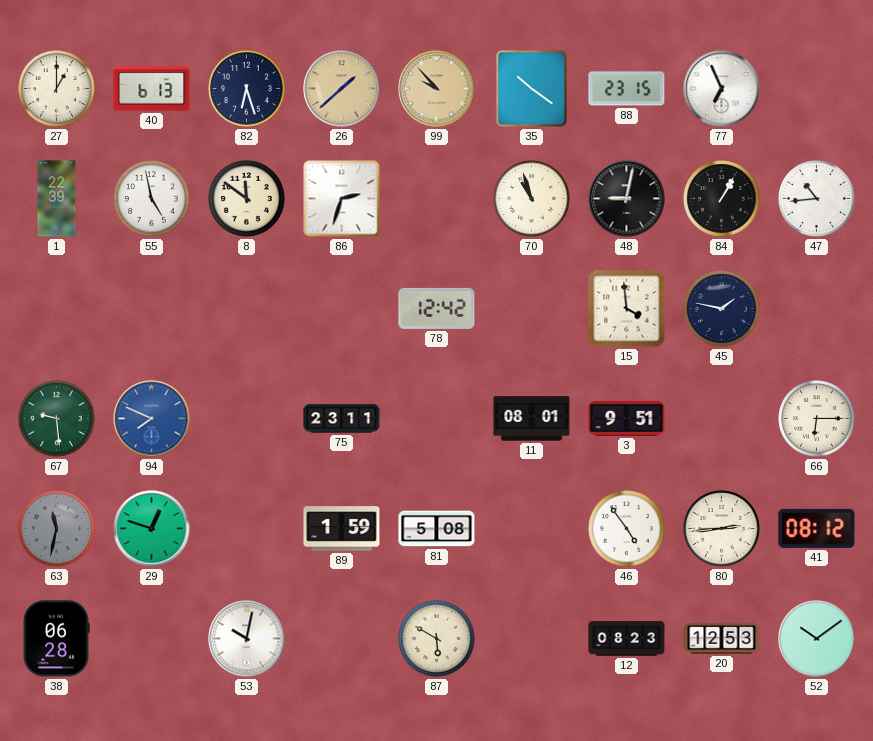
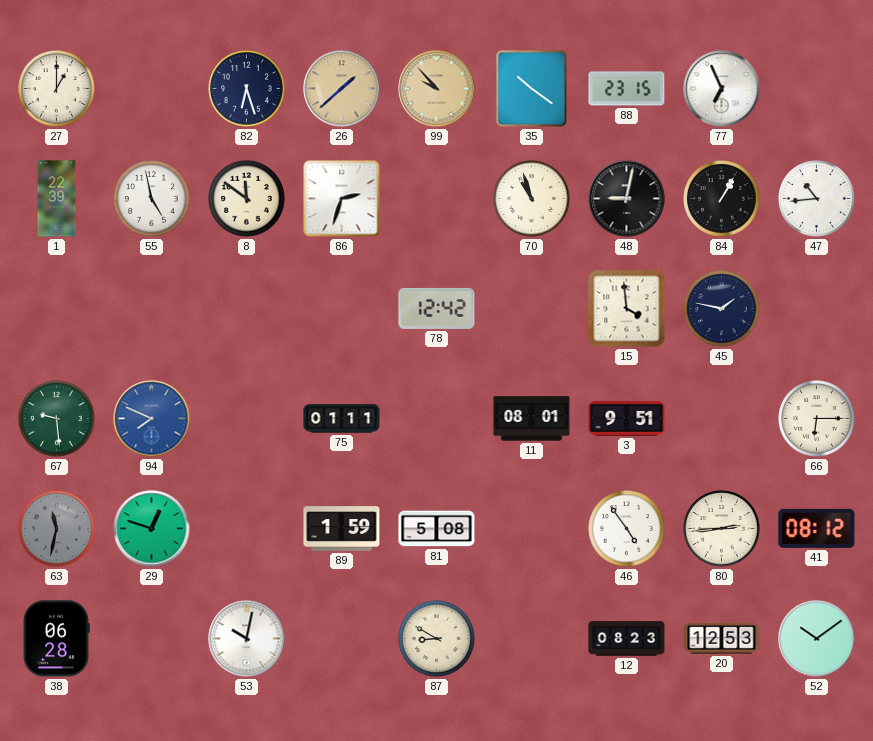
40: 6:13 -> none
75: 23:11 -> 01:11
87: 5:50 -> 8:50
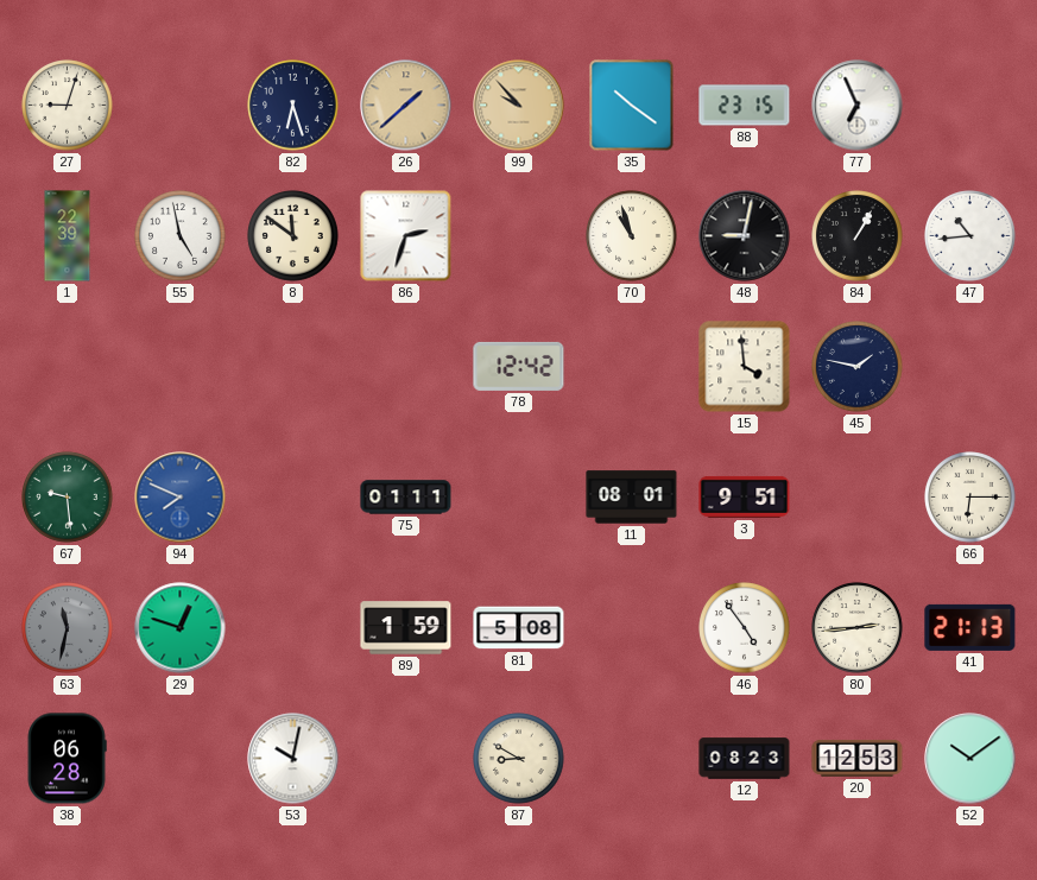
27: 1:00 -> 9:03
41: 08:12 -> 21:13
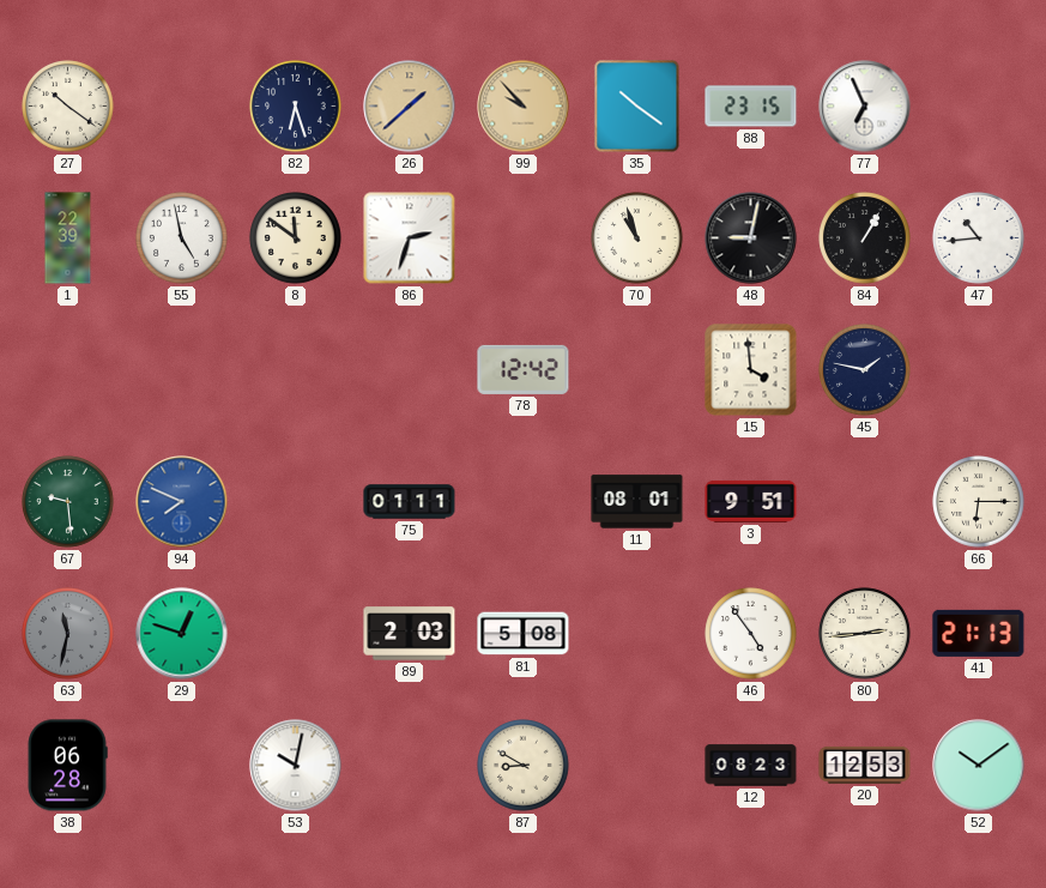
27: 9:03 -> 10:21
89: 1:59 -> 2:03
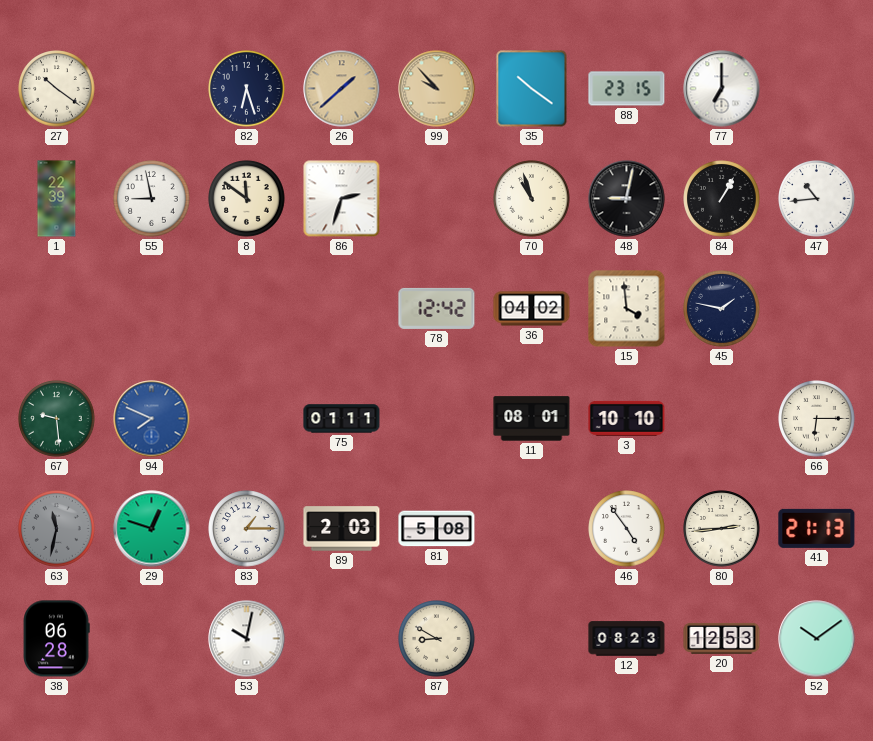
77: 6:56 -> 7:00
55: 4:58 -> 8:58
36: none -> 04:02
3: 9:51 -> 10:10
83: none -> 1:15
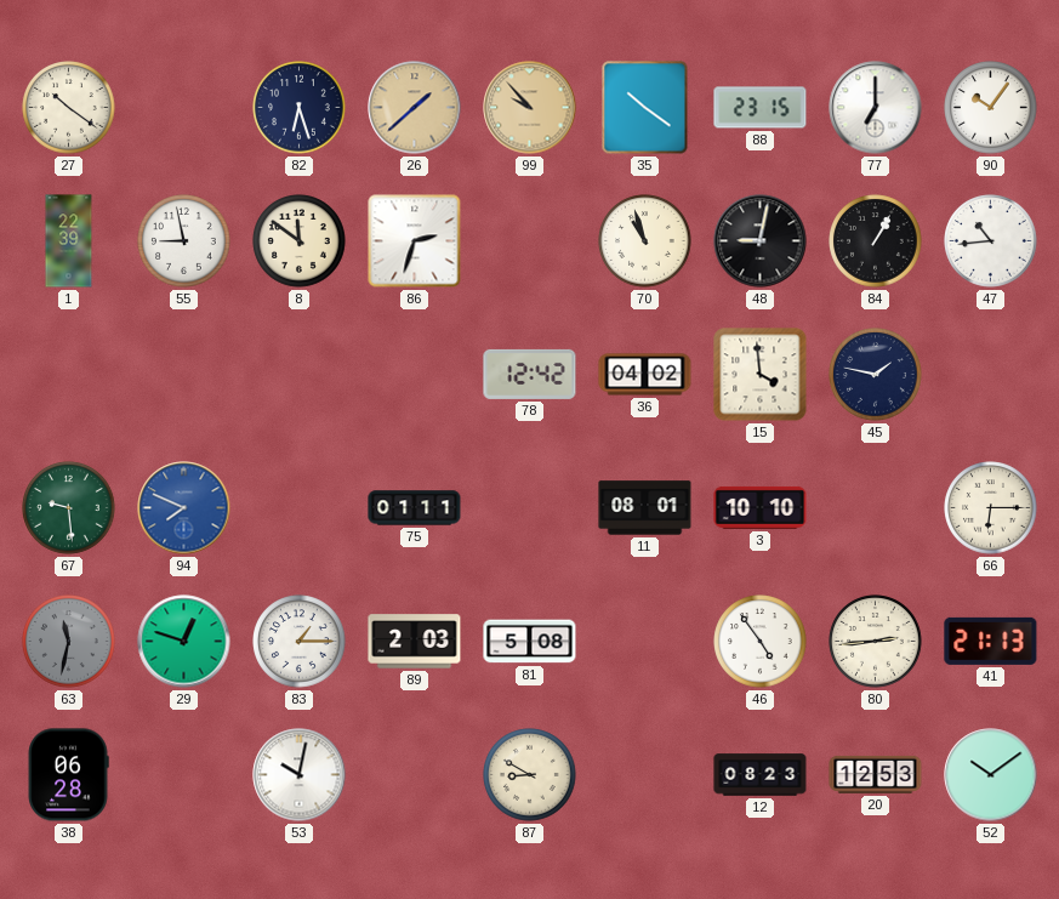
90: none -> 10:06
